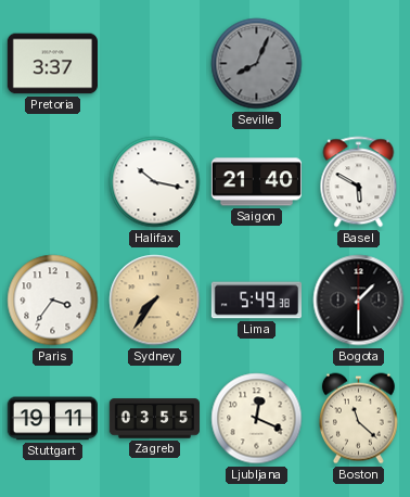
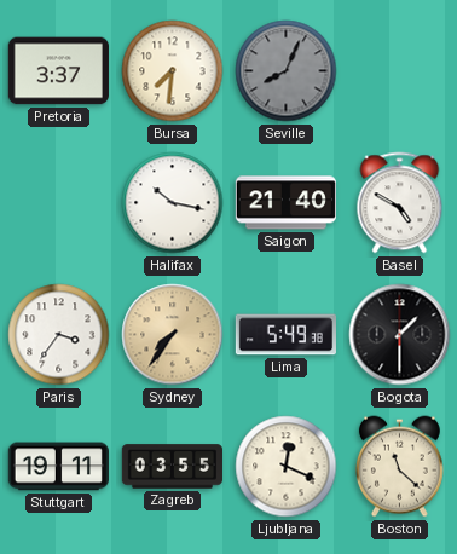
Bursa: none -> 7:31
Basel: 5:50 -> 4:50
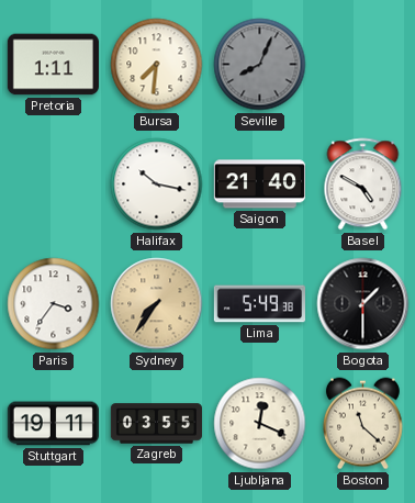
Pretoria: 3:37 -> 1:11
